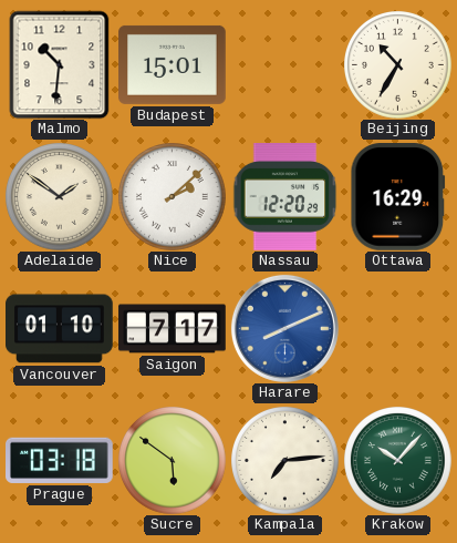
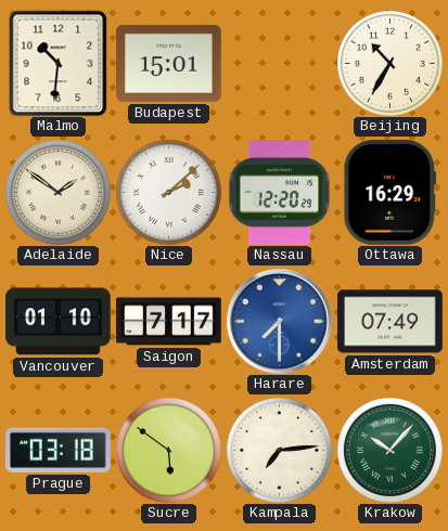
Harare: 8:11 -> 7:30
Amsterdam: none -> 07:49
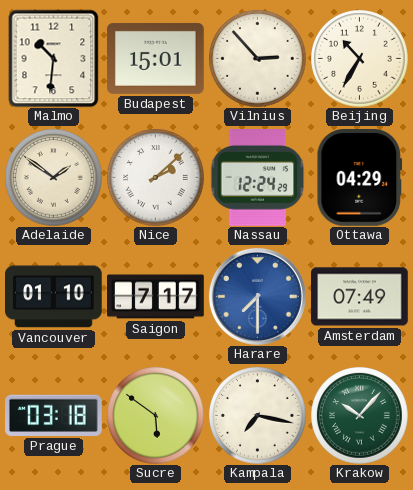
Vilnius: none -> 2:53
Nassau: 12:20 -> 12:24
Ottawa: 16:29 -> 04:29
Kampala: 7:14 -> 7:17
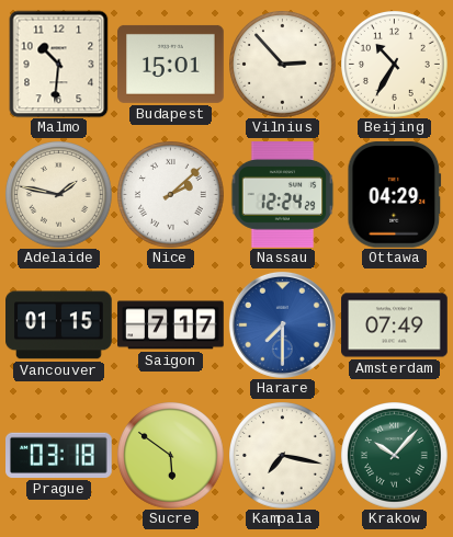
Adelaide: 1:51 -> 1:47
Vancouver: 01:10 -> 01:15
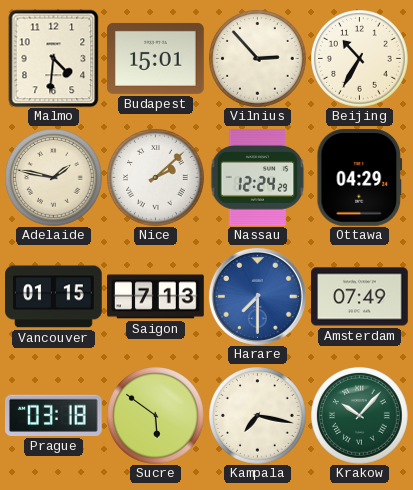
Malmo: 10:31 -> 4:31
Saigon: 7:17 -> 7:13
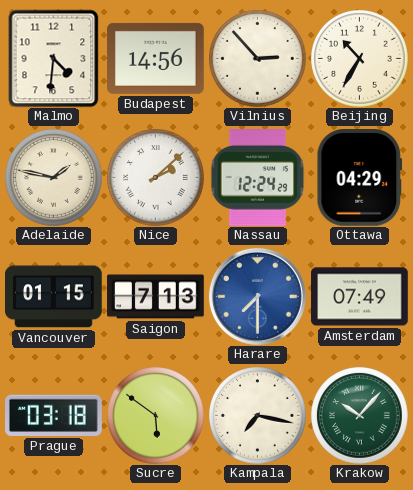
Budapest: 15:01 -> 14:56
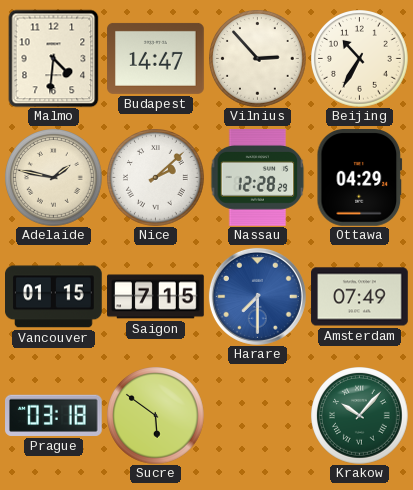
Budapest: 14:56 -> 14:47
Nassau: 12:24 -> 12:28
Saigon: 7:13 -> 7:15
Kampala: 7:17 -> none
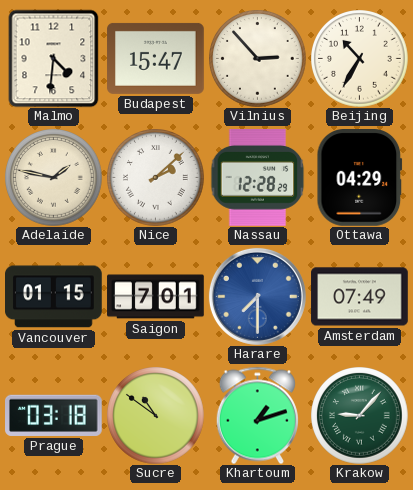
Budapest: 14:47 -> 15:47
Saigon: 7:15 -> 7:01
Sucre: 5:51 -> 10:51
Khartoum: none -> 1:12
Krakow: 10:07 -> 9:07
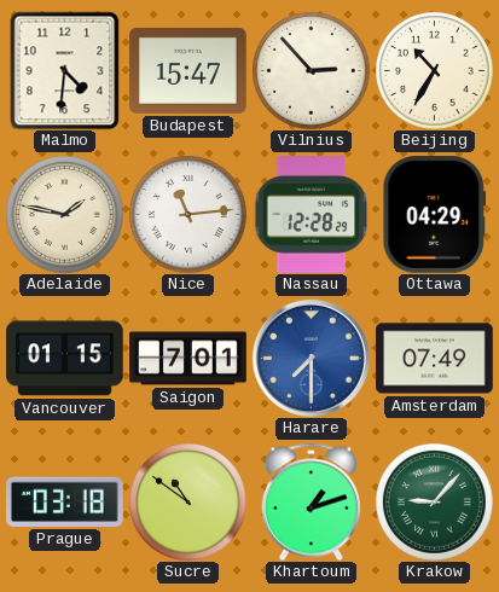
Nice: 2:08 -> 11:14
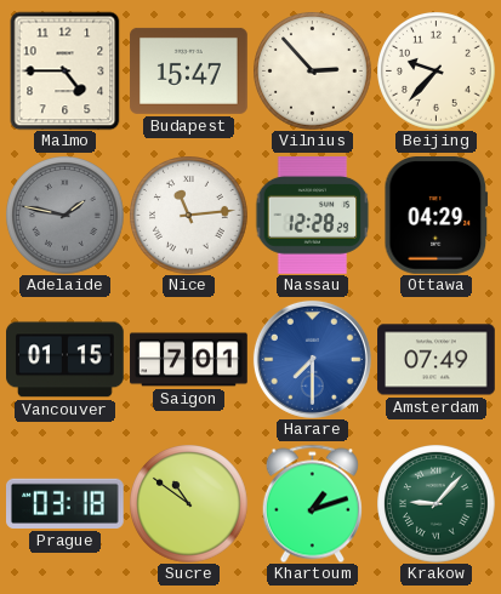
Malmo: 4:31 -> 4:45
Beijing: 10:35 -> 9:37
Adelaide dial: cream -> grey
